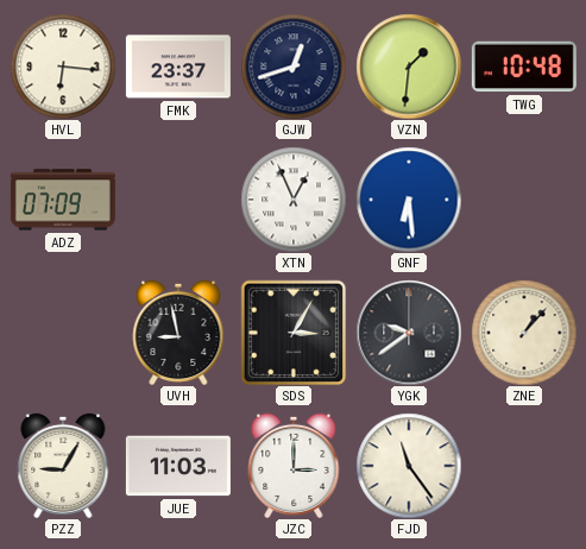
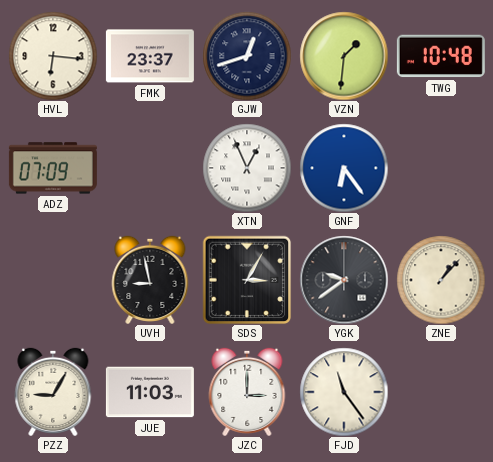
GNF: 6:29 -> 6:24
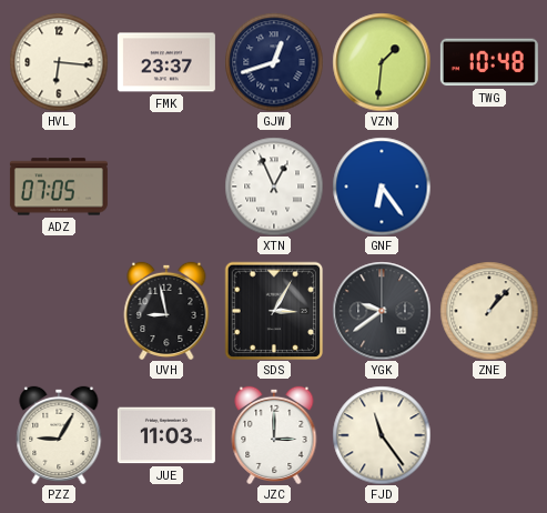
ADZ: 07:09 -> 07:05
